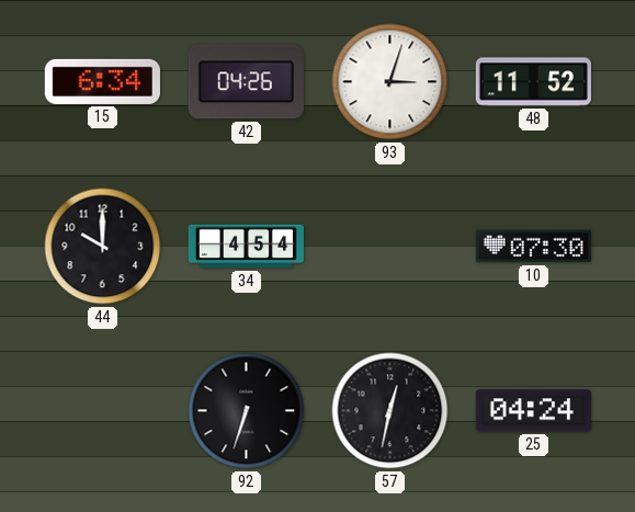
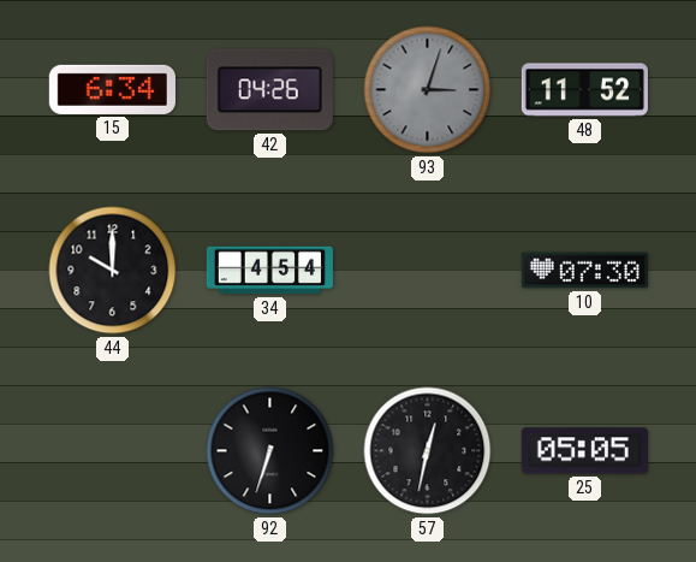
93 dial: white -> grey
25: 04:24 -> 05:05
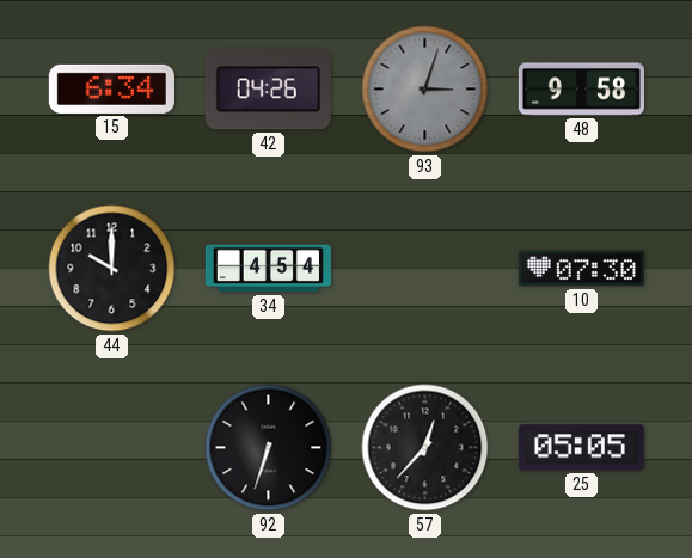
48: 11:52 -> 9:58
57: 12:32 -> 12:37
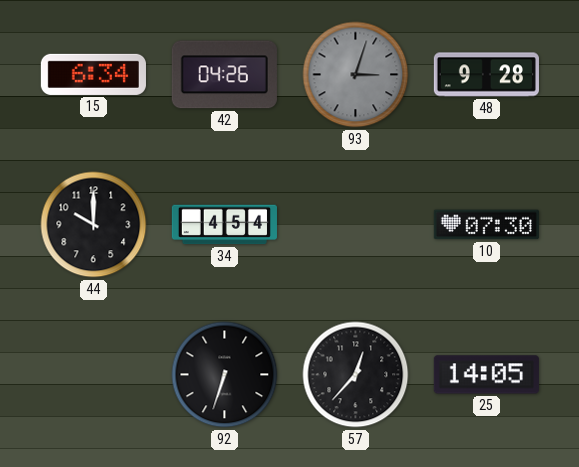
48: 9:58 -> 9:28
25: 05:05 -> 14:05
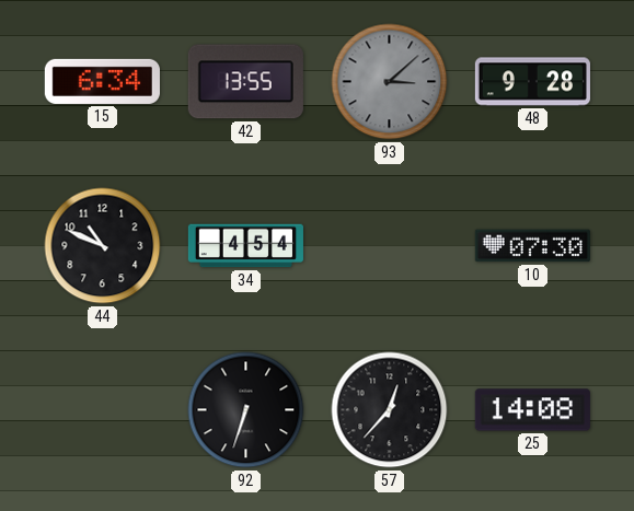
42: 04:26 -> 13:55
93: 3:03 -> 3:08
44: 10:00 -> 10:49
25: 14:05 -> 14:08
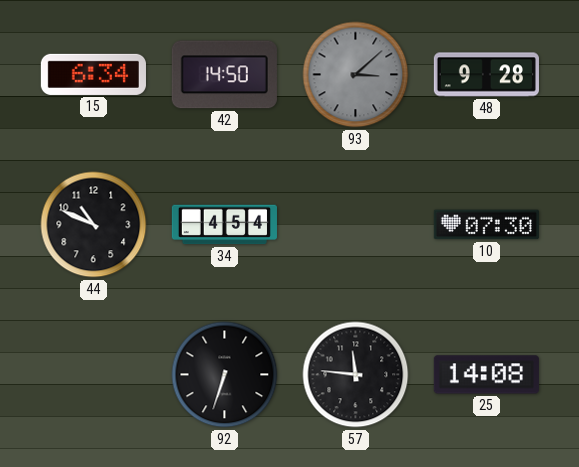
42: 13:55 -> 14:50
57: 12:37 -> 11:46
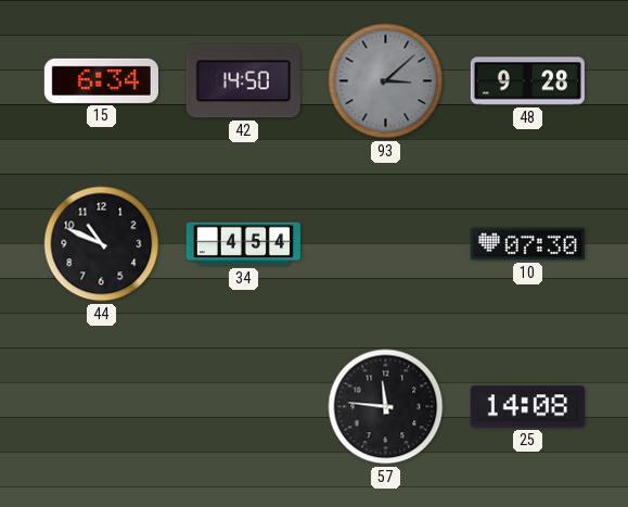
92: 6:33 -> none
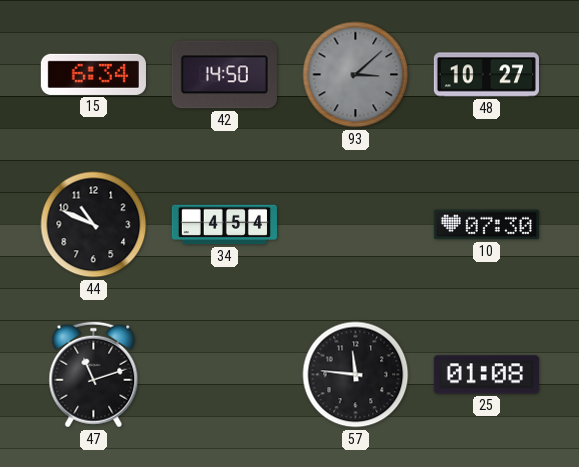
48: 9:28 -> 10:27
47: none -> 11:12
25: 14:08 -> 01:08
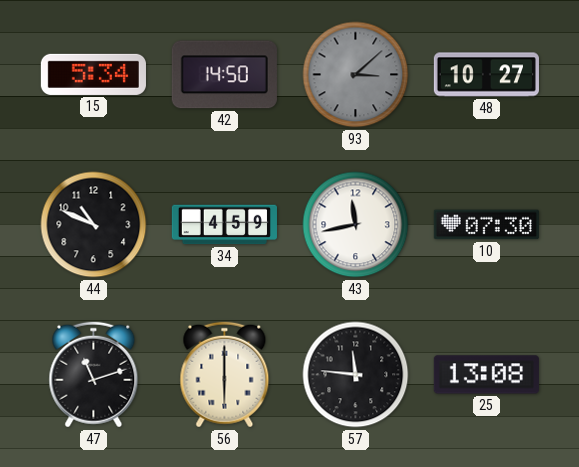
15: 6:34 -> 5:34
34: 4:54 -> 4:59
43: none -> 11:43
56: none -> 6:00
25: 01:08 -> 13:08
